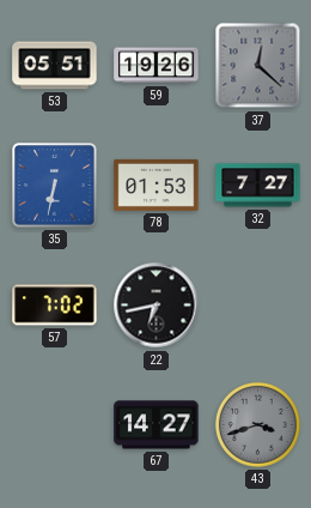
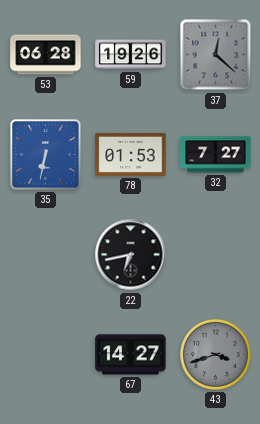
53: 05:51 -> 06:28
57: 7:02 -> none
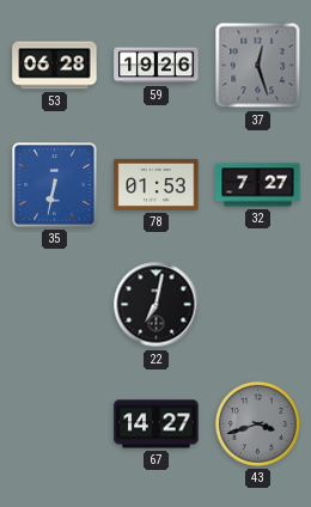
37: 12:22 -> 12:27
22: 6:43 -> 7:02
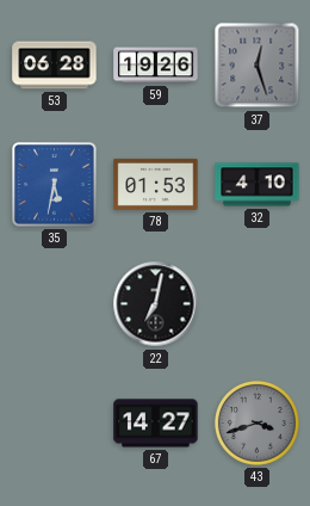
35: 6:32 -> 5:32
32: 7:27 -> 4:10
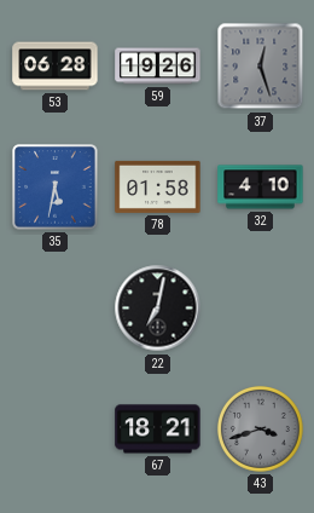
78: 01:53 -> 01:58
67: 14:27 -> 18:21
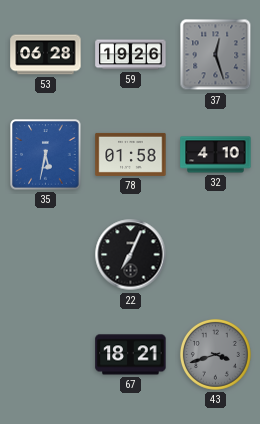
22: 7:02 -> 7:04
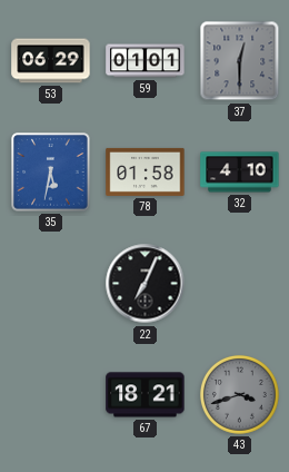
53: 06:28 -> 06:29
59: 19:26 -> 01:01
37: 12:27 -> 12:30
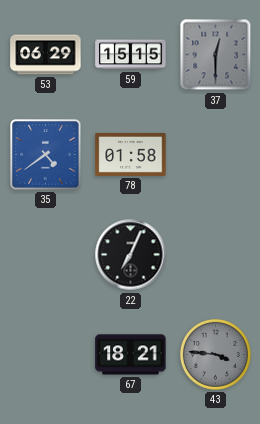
59: 01:01 -> 15:15
35: 5:32 -> 4:39
32: 4:10 -> none
43: 3:42 -> 3:46
